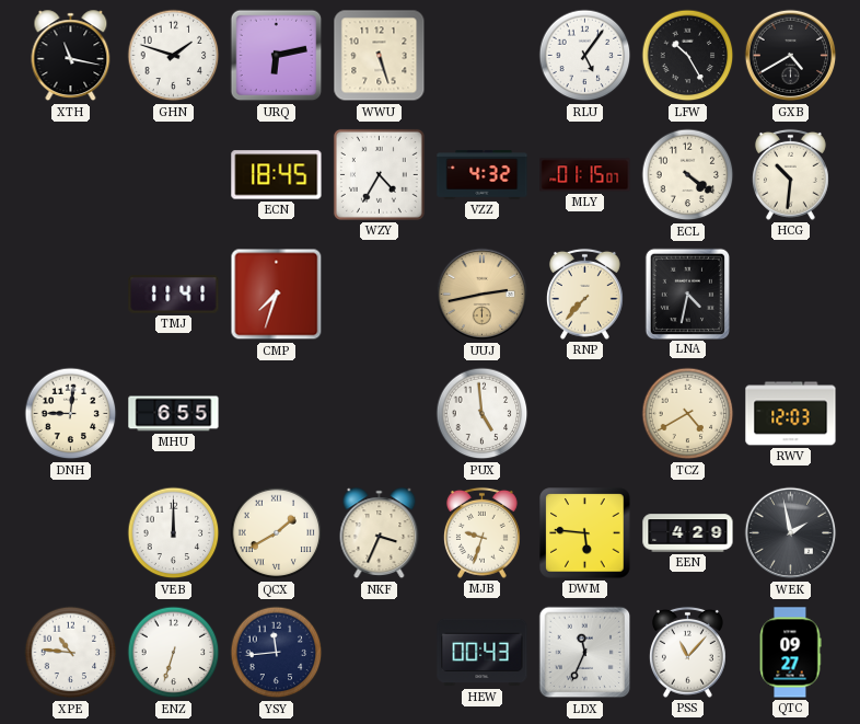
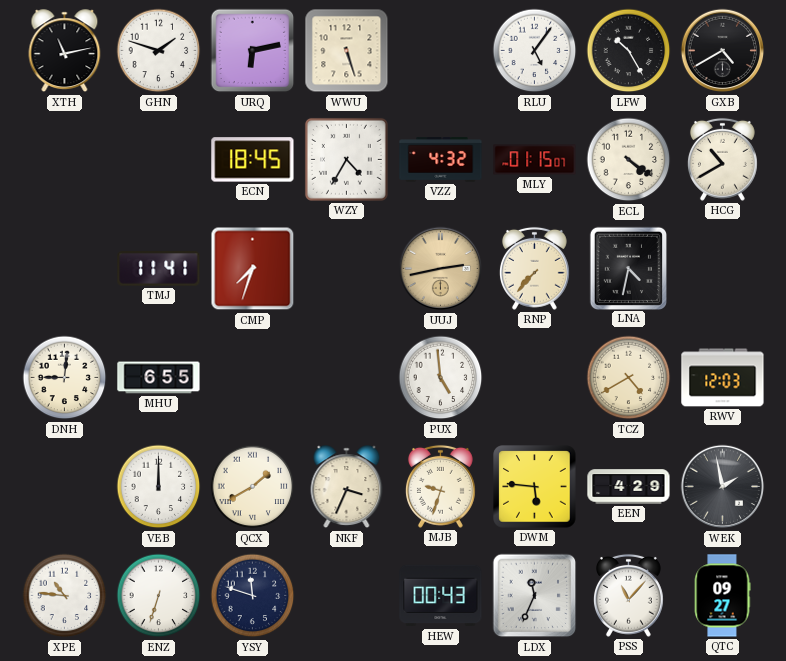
XTH: 11:17 -> 11:13
HCG: 10:31 -> 10:40
YSY: 11:44 -> 11:48
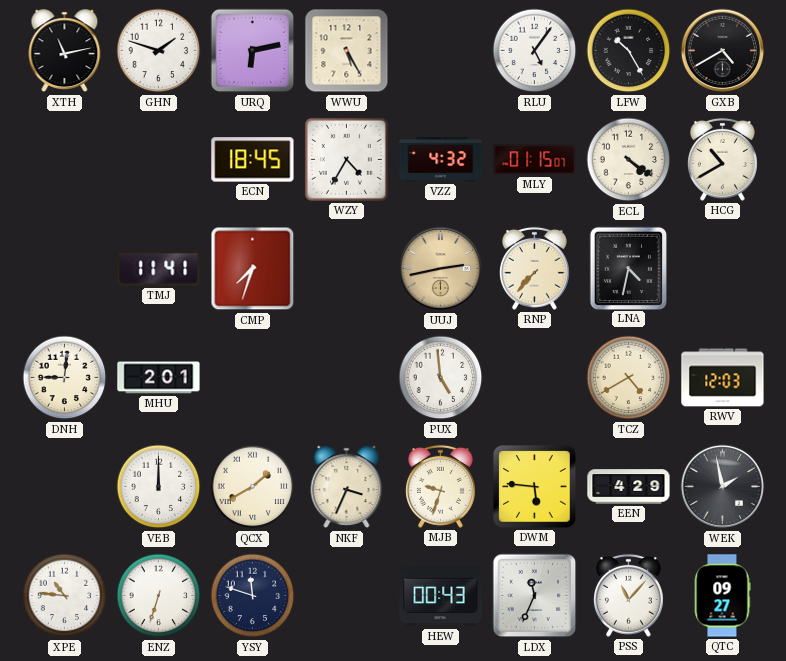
WWU: 5:27 -> 5:25
MHU: 6:55 -> 2:01
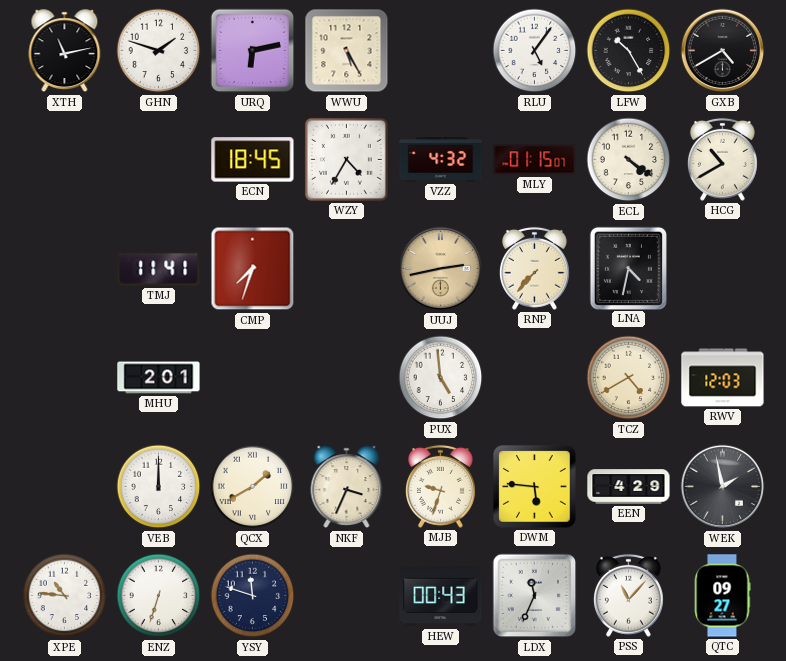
DNH: 9:01 -> none
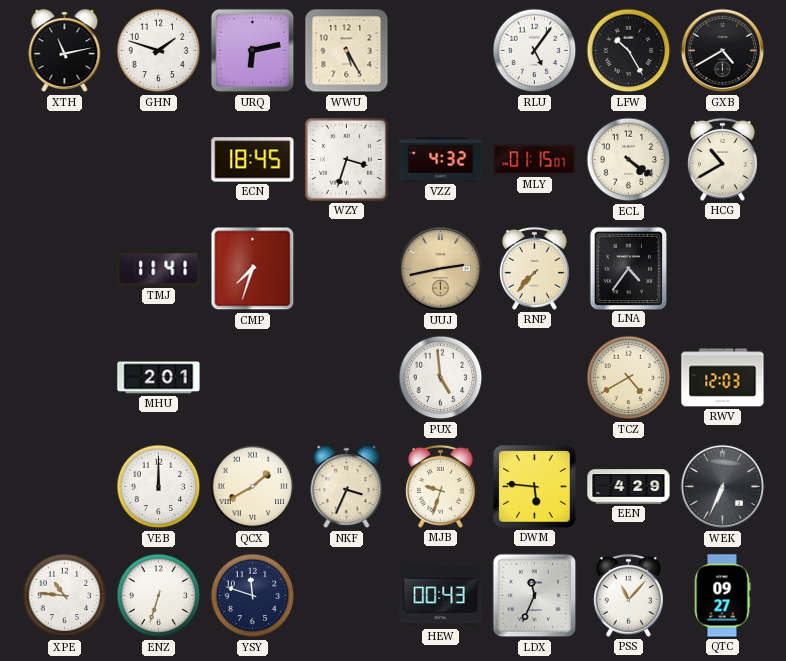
WZY: 4:35 -> 3:33
LNA: 4:32 -> 4:36
WEK: 1:58 -> 6:34
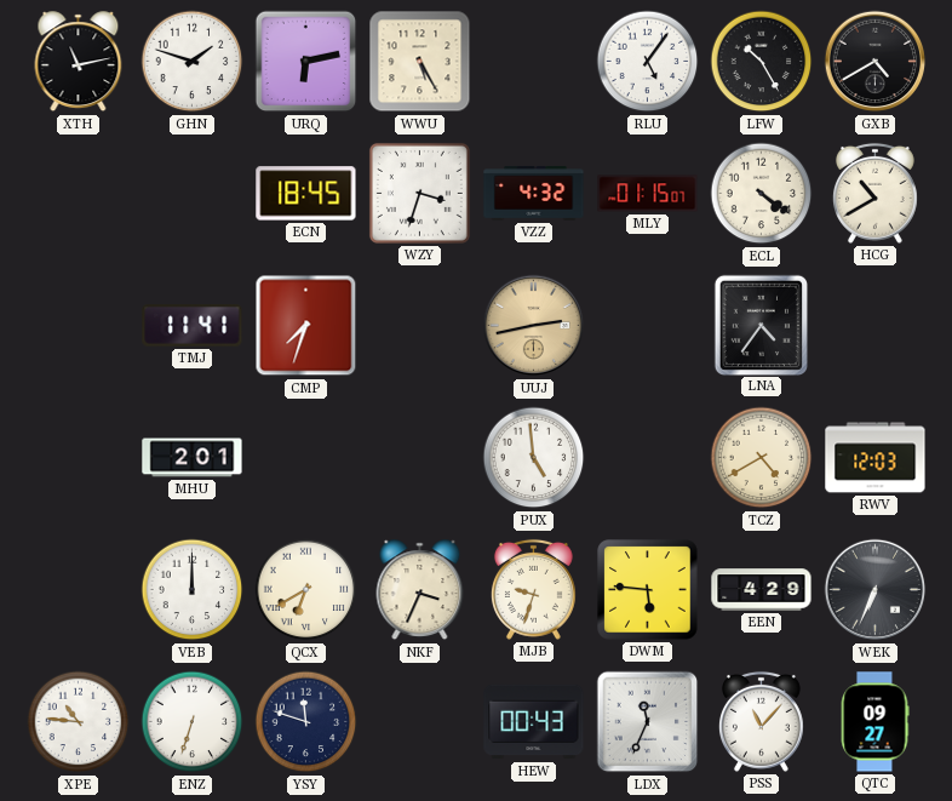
RNP: 7:37 -> none
QCX: 1:40 -> 6:40
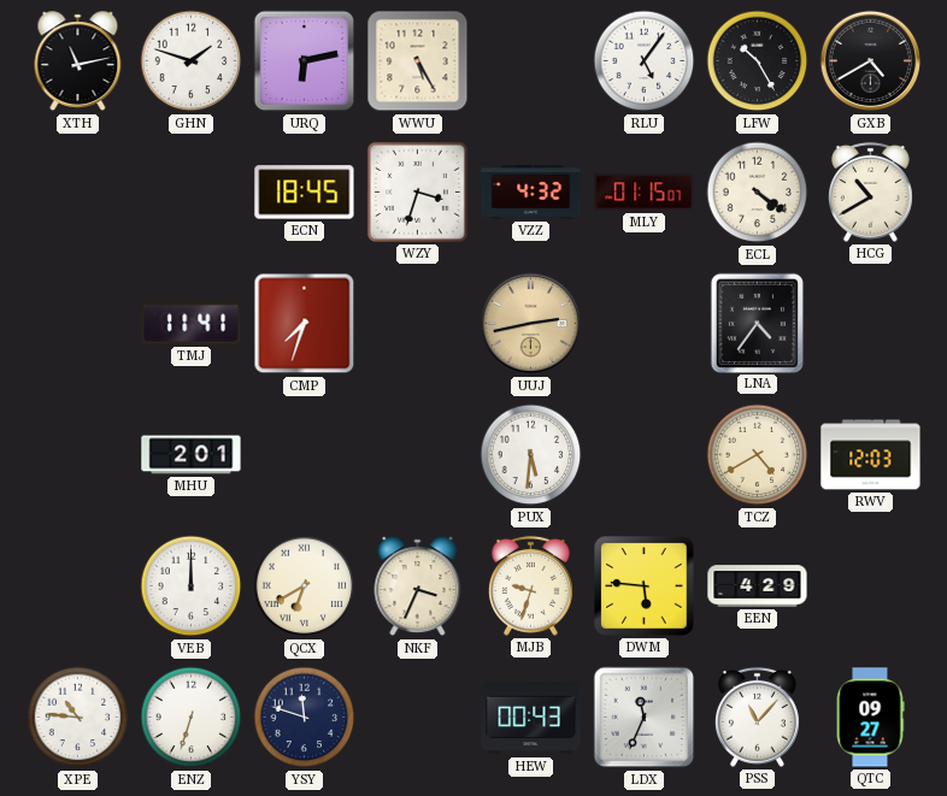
PUX: 4:59 -> 5:31
WEK: 6:34 -> none
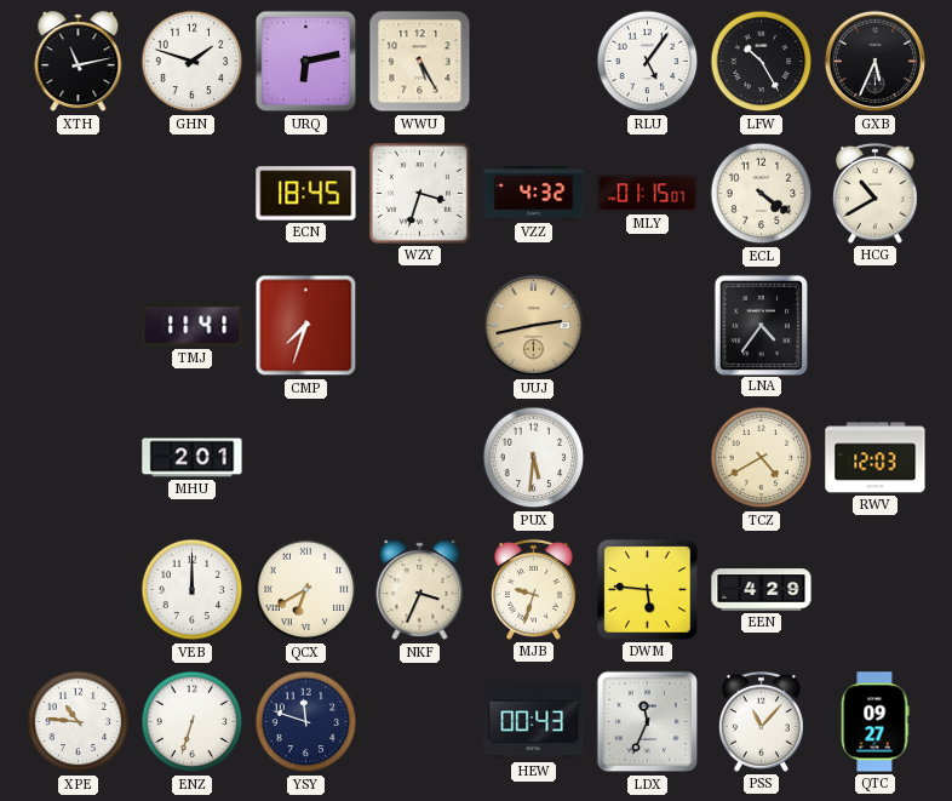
GXB: 4:40 -> 5:34
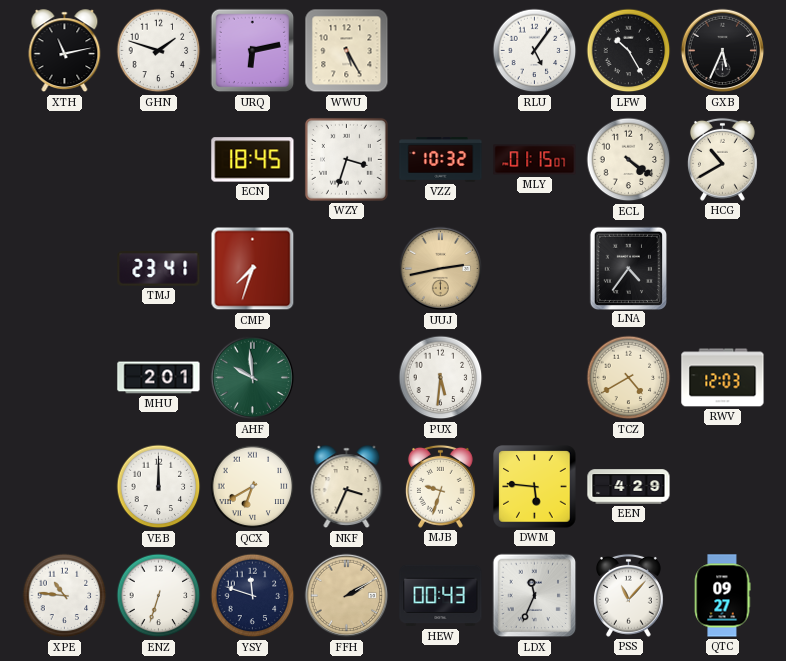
VZZ: 4:32 -> 10:32
TMJ: 11:41 -> 23:41
AHF: none -> 9:59
FFH: none -> 2:10
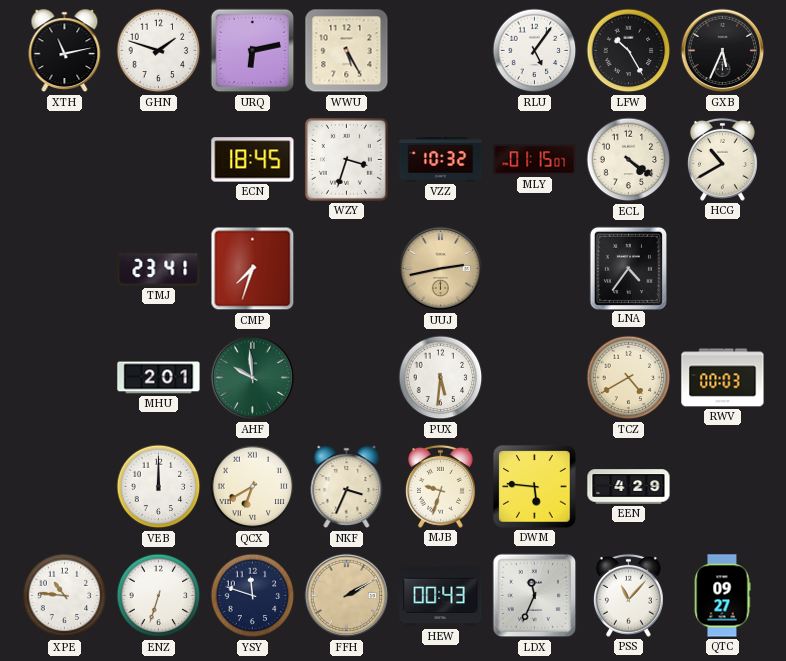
RWV: 12:03 -> 00:03
